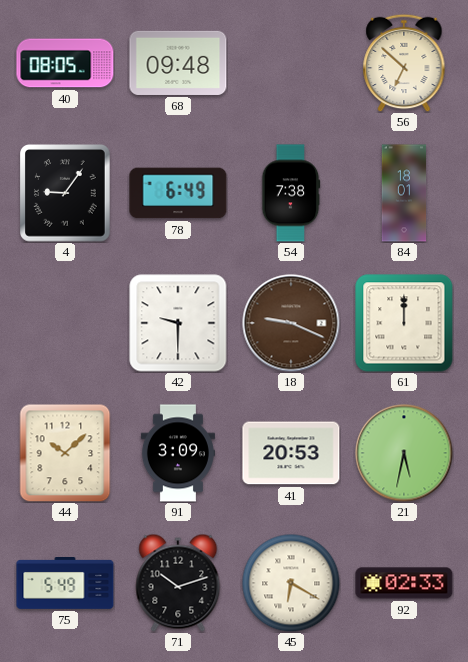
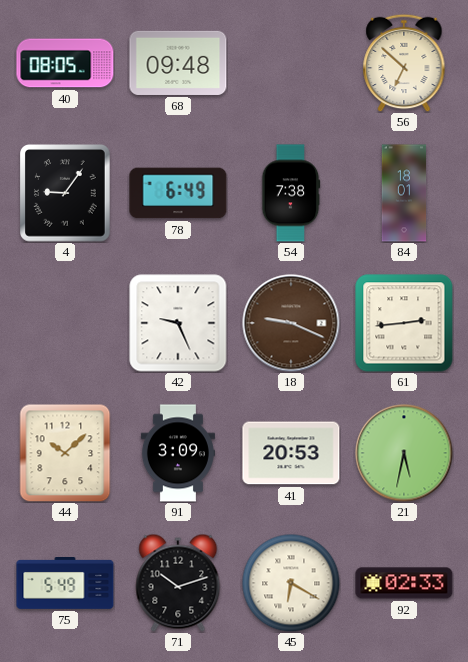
42: 9:30 -> 9:26
61: 12:00 -> 2:44
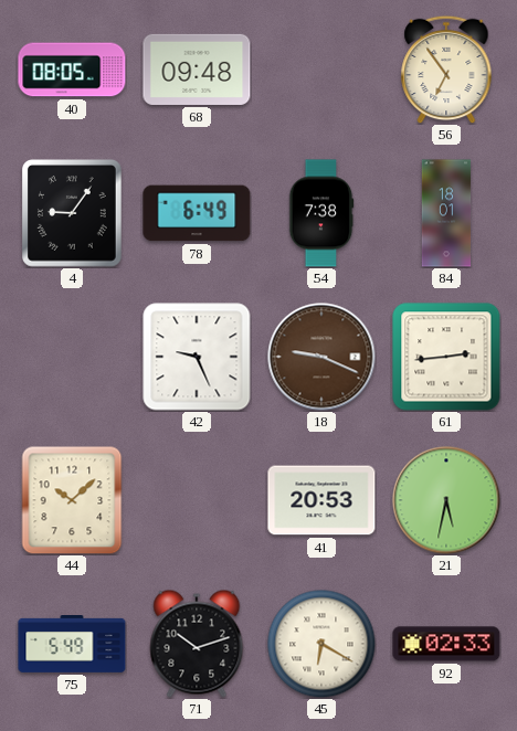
56: 6:52 -> 6:54
91: 3:09 -> none
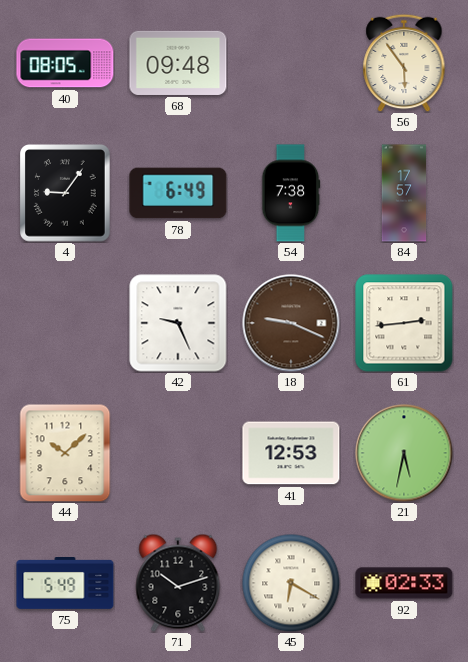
56: 6:54 -> 5:54
84: 18:01 -> 17:57
41: 20:53 -> 12:53
